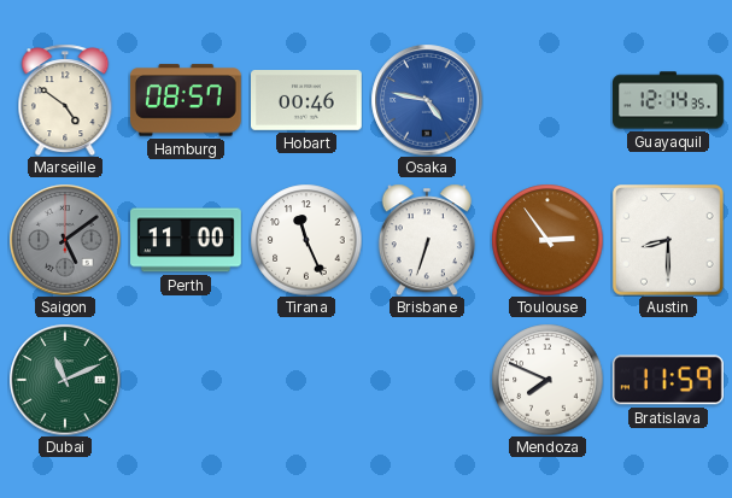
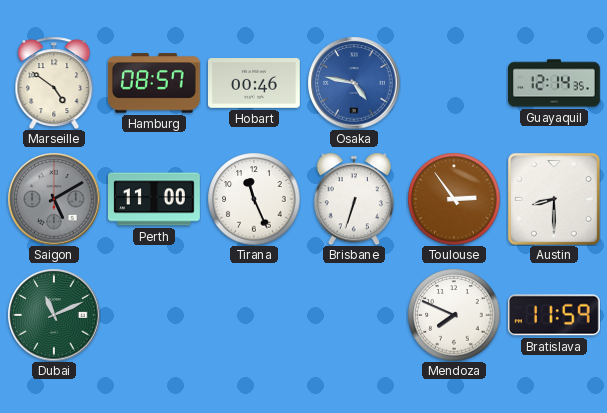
Saigon: 5:09 -> 5:10
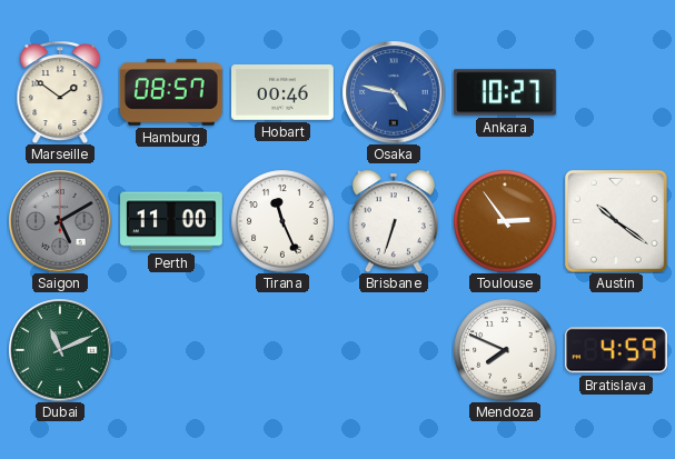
Marseille: 4:51 -> 1:51
Ankara: none -> 10:27
Guayaquil: 12:14 -> none
Austin: 8:30 -> 10:21
Bratislava: 11:59 -> 4:59
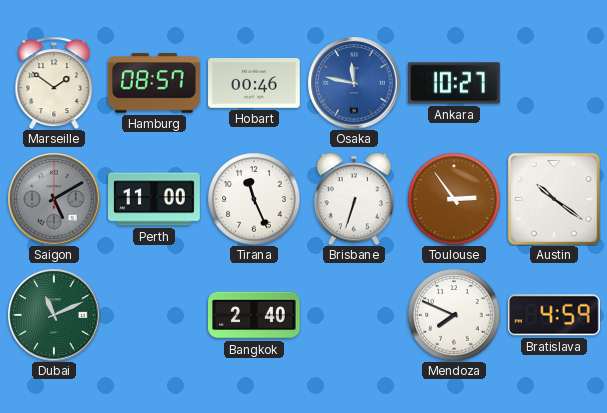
Osaka: 4:47 -> 11:47
Bangkok: none -> 2:40
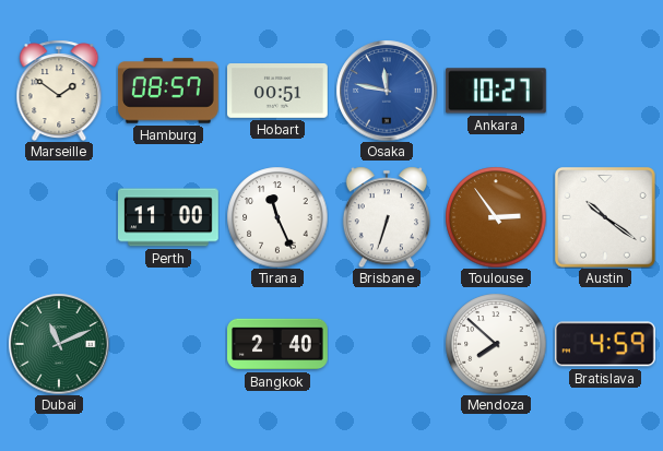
Hobart: 00:46 -> 00:51
Saigon: 5:10 -> none
Mendoza: 7:49 -> 7:52
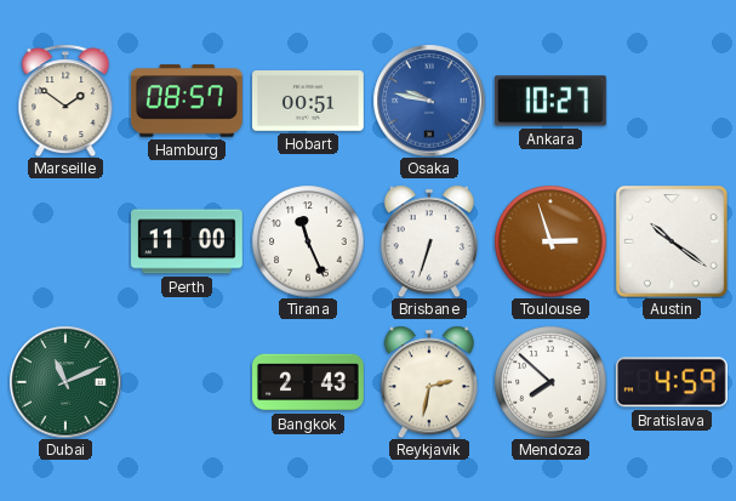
Osaka: 11:47 -> 9:47
Toulouse: 2:54 -> 2:57
Bangkok: 2:40 -> 2:43
Reykjavik: none -> 2:32
